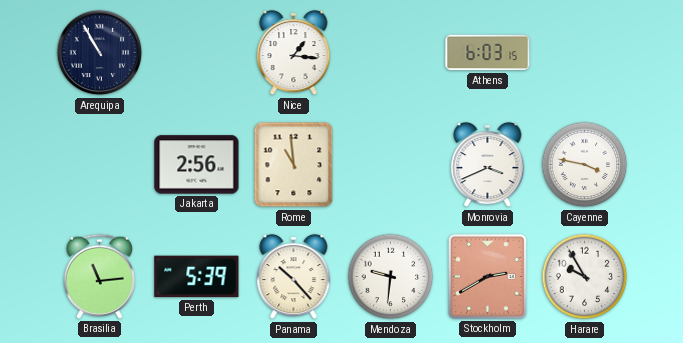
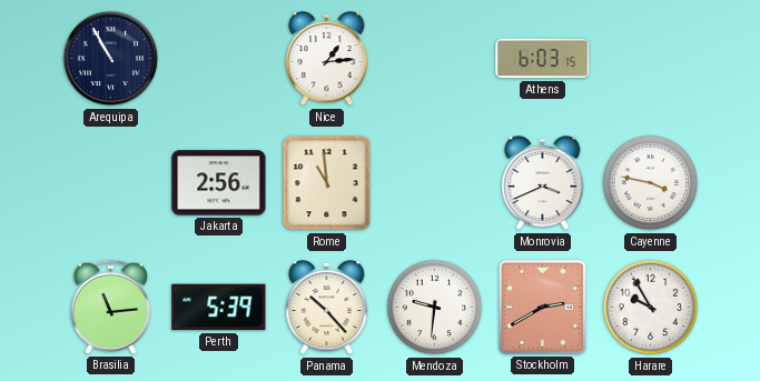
Nice: 1:16 -> 1:14
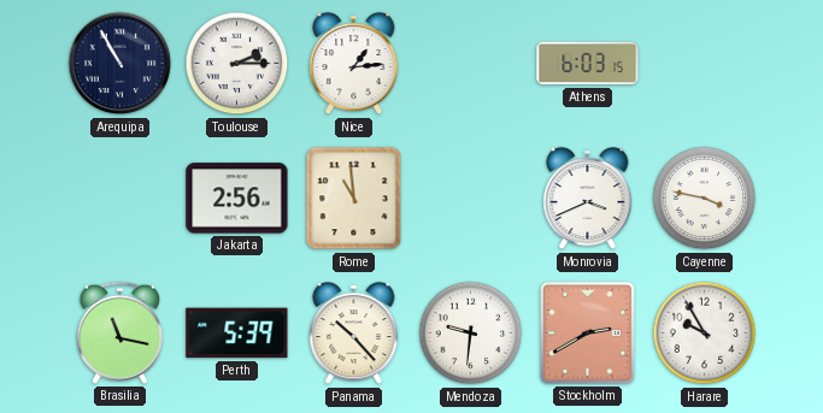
Toulouse: none -> 2:15
Brasilia: 11:14 -> 11:17
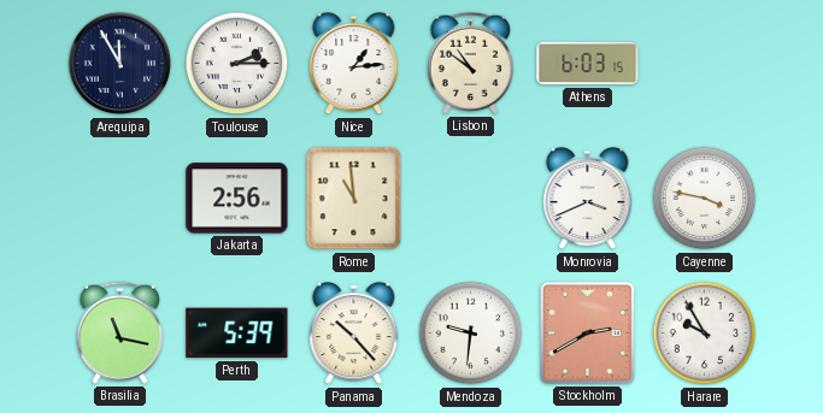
Arequipa: 10:55 -> 11:55
Lisbon: none -> 10:51
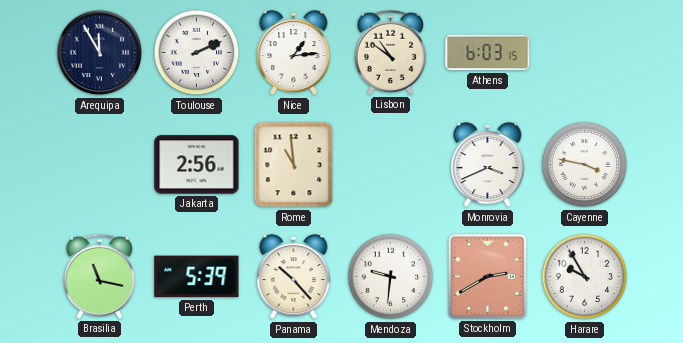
Toulouse: 2:15 -> 2:11
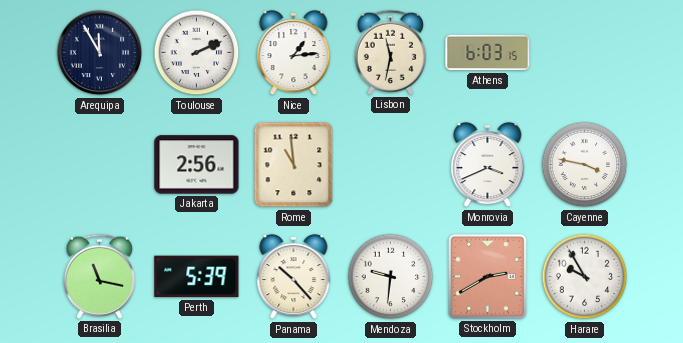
Lisbon: 10:51 -> 11:32
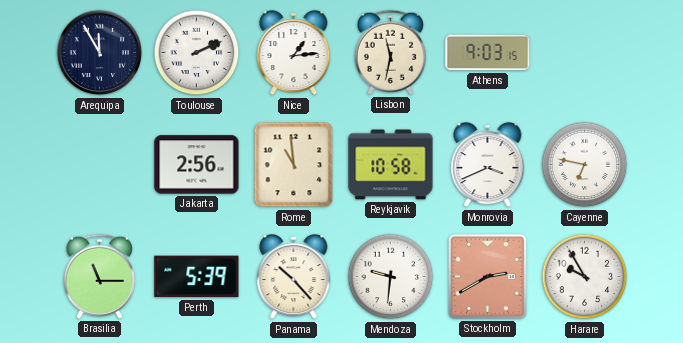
Athens: 6:03 -> 9:03
Reykjavik: none -> 10:58
Cayenne: 3:47 -> 6:47
Brasilia: 11:17 -> 11:15
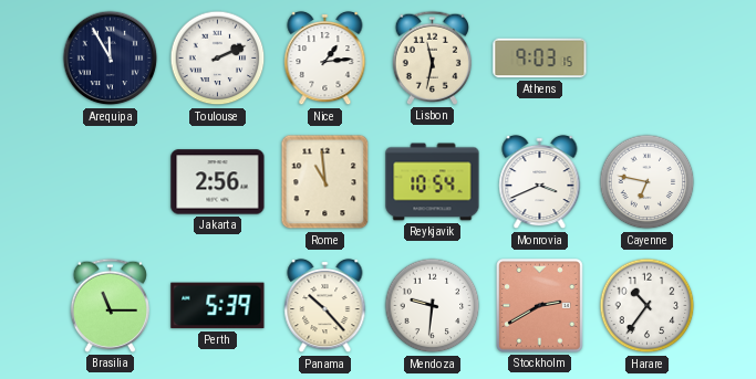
Reykjavik: 10:58 -> 10:54
Harare: 9:55 -> 10:36
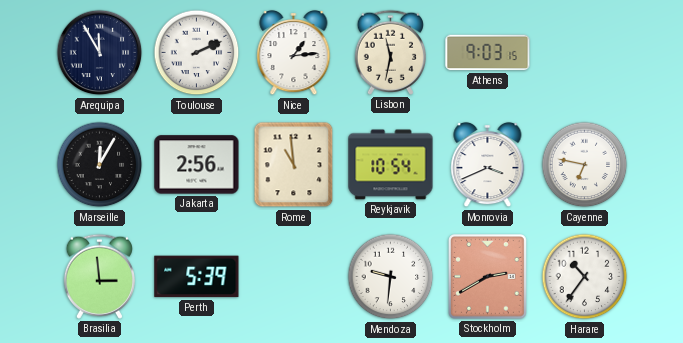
Marseille: none -> 12:05
Brasilia: 11:15 -> 2:59
Panama: 10:23 -> none
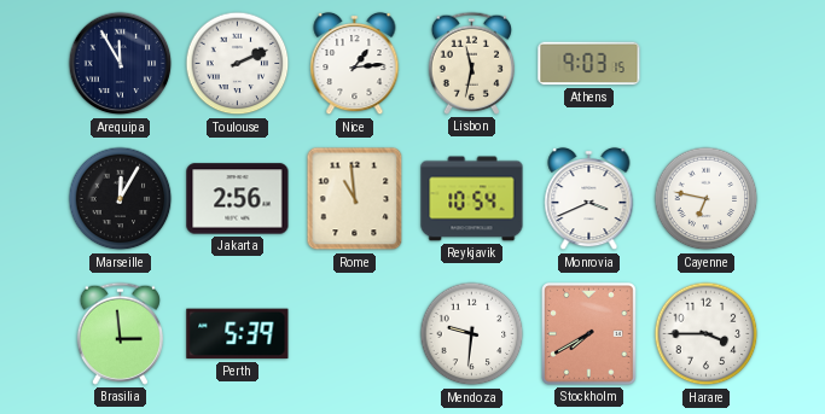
Stockholm: 2:40 -> 7:40
Harare: 10:36 -> 3:45
